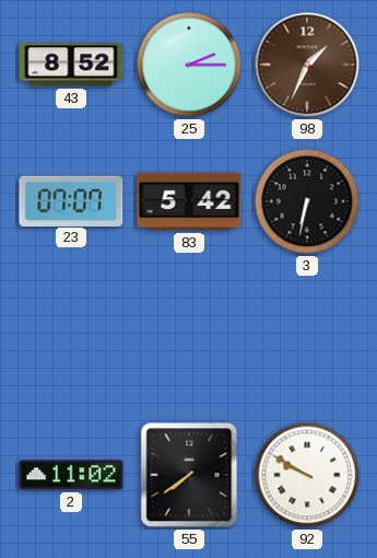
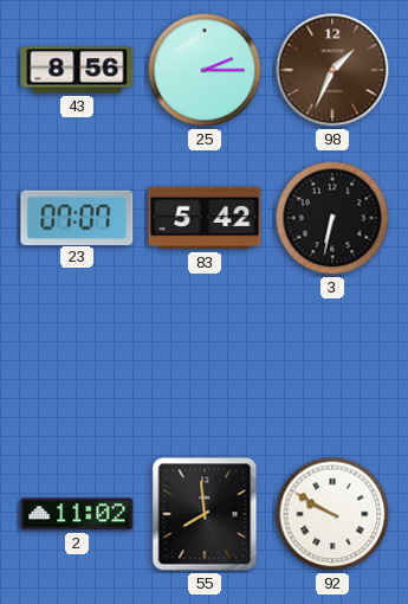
43: 8:52 -> 8:56
55: 7:39 -> 7:59
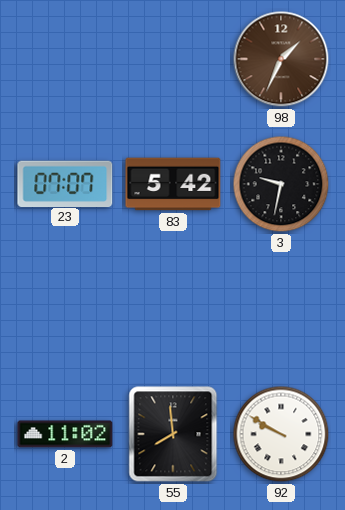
43: 8:56 -> none
25: 2:15 -> none
3: 6:32 -> 9:32
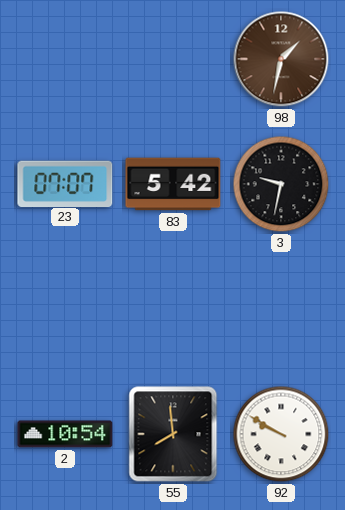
98: 1:34 -> 1:32
2: 11:02 -> 10:54
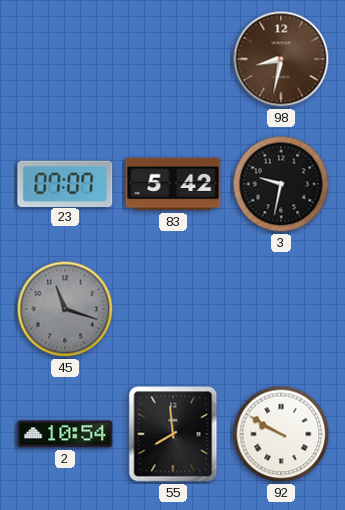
98: 1:32 -> 8:32
45: none -> 11:18
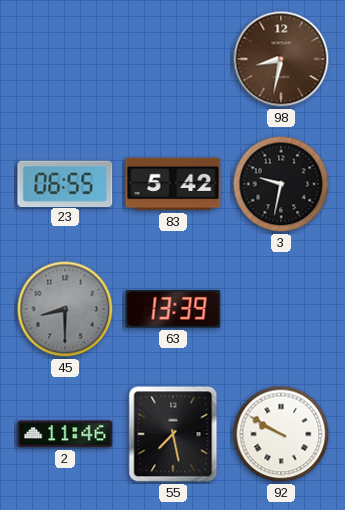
23: 07:07 -> 06:55
45: 11:18 -> 8:30
63: none -> 13:39
2: 10:54 -> 11:46
55: 7:59 -> 7:28
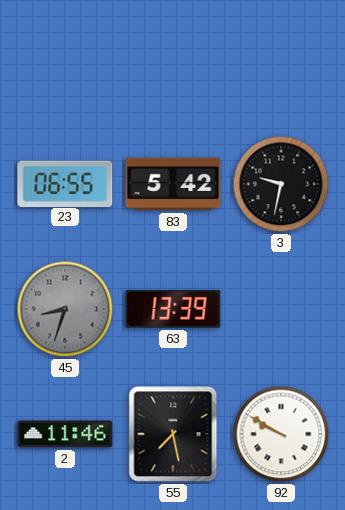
98: 8:32 -> none
45: 8:30 -> 8:33
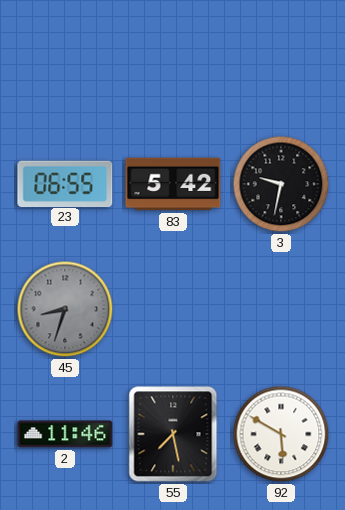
63: 13:39 -> none
92: 9:50 -> 5:50
